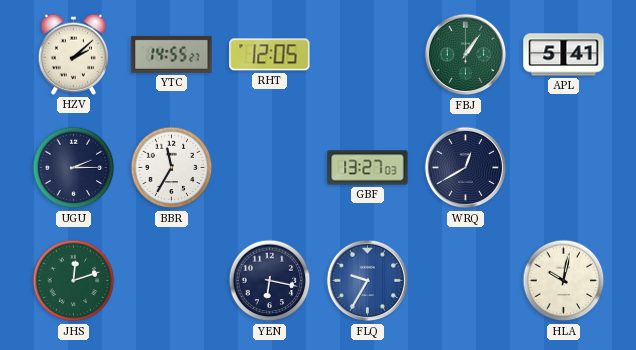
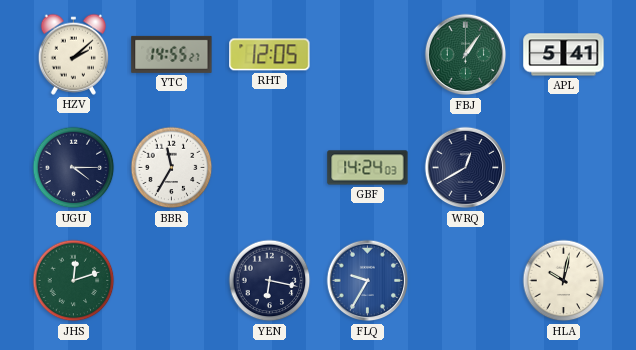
UGU: 2:15 -> 4:15
GBF: 13:27 -> 14:24
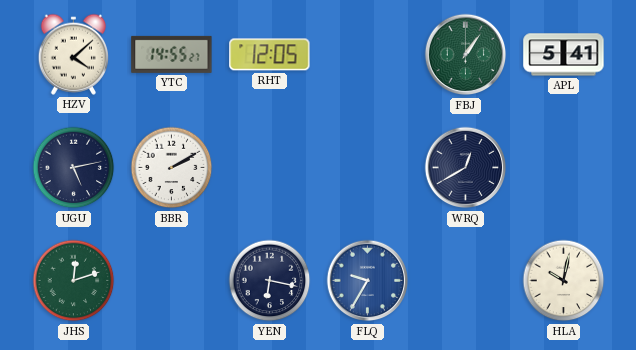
HZV: 2:08 -> 4:08
UGU: 4:15 -> 5:13
BBR: 11:35 -> 2:10
GBF: 14:24 -> none
